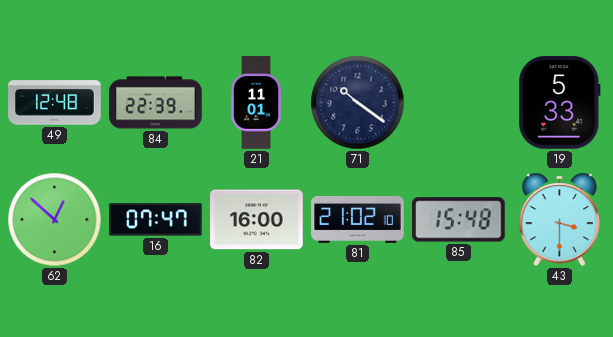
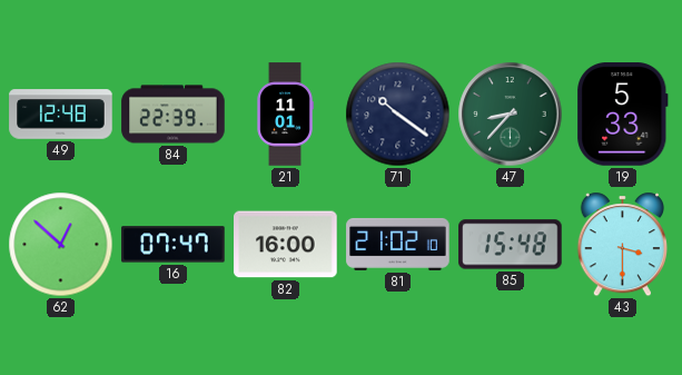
47: none -> 8:37
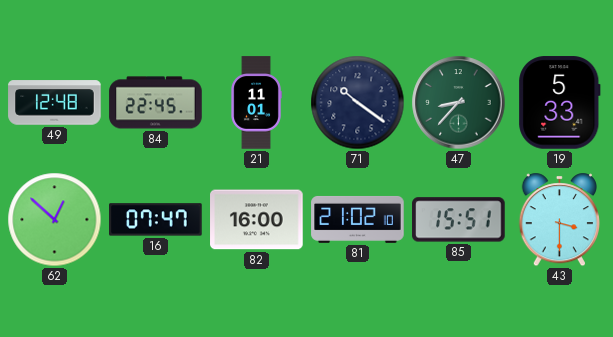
84: 22:39 -> 22:45
85: 15:48 -> 15:51
